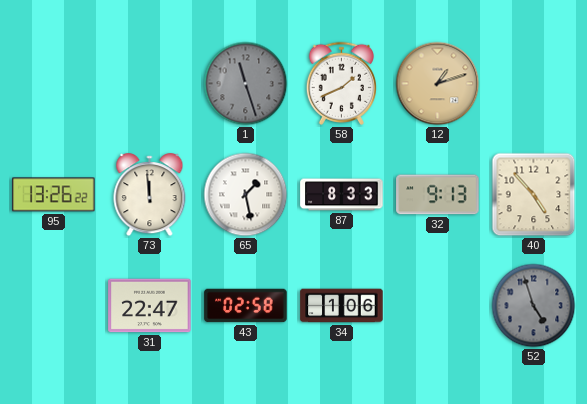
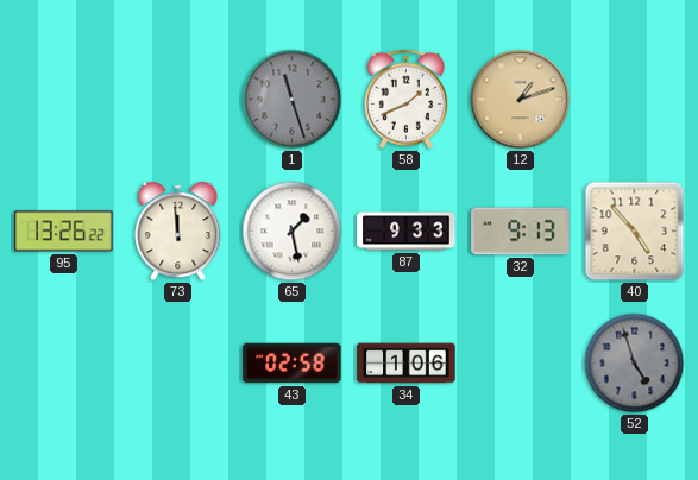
87: 8:33 -> 9:33
31: 22:47 -> none
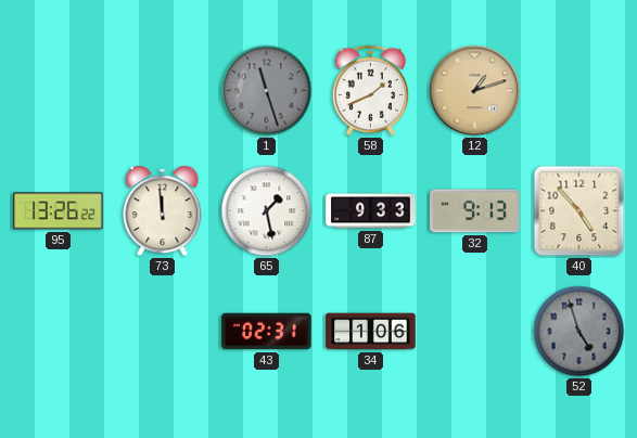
43: 02:58 -> 02:31
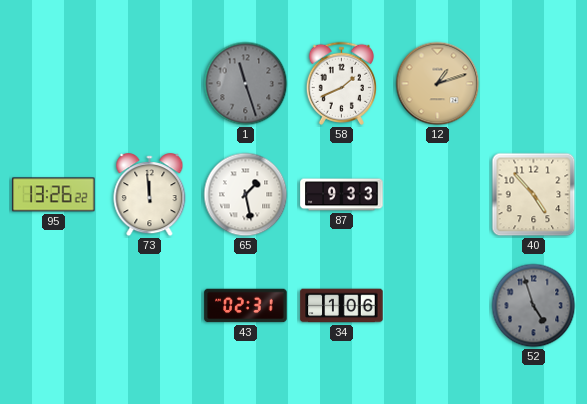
32: 9:13 -> none
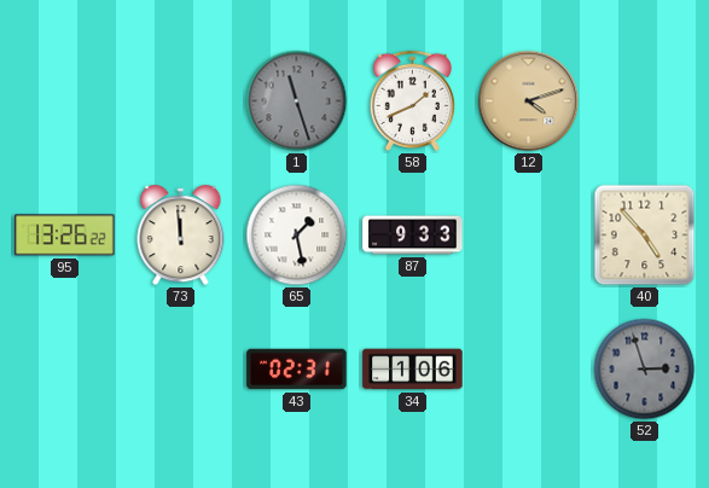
12: 1:12 -> 4:12
52: 4:57 -> 2:57
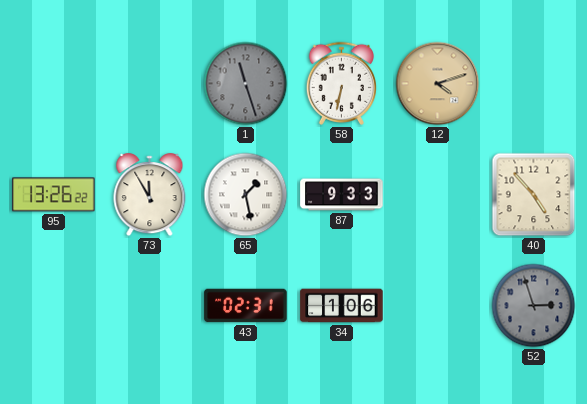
58: 1:41 -> 6:32
73: 11:59 -> 11:55
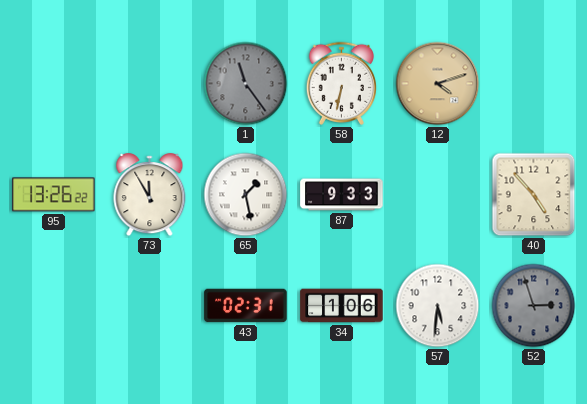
1: 11:27 -> 11:24
57: none -> 5:31
